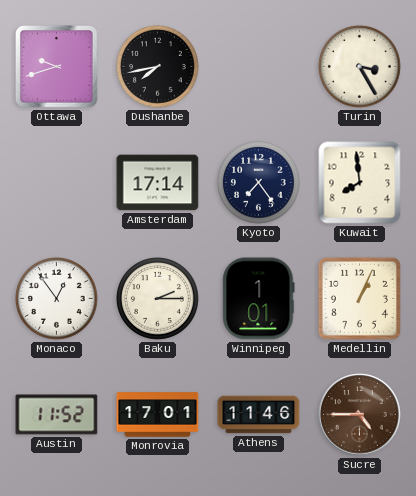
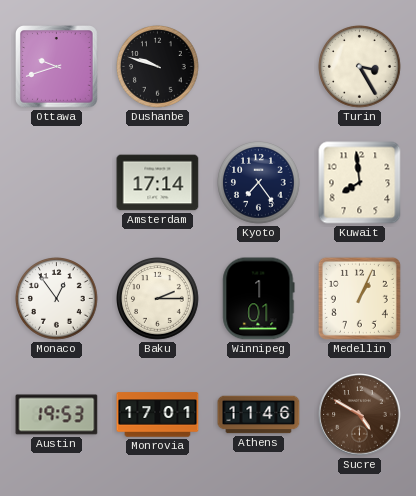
Dushanbe: 7:43 -> 9:48
Austin: 11:52 -> 19:53
Sucre: 4:45 -> 4:50
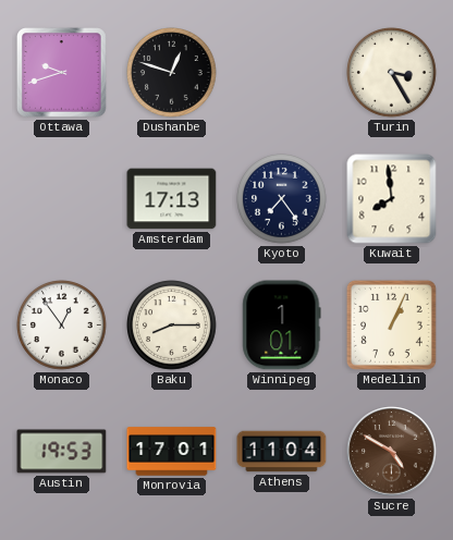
Dushanbe: 9:48 -> 12:48
Amsterdam: 17:14 -> 17:13
Baku: 2:15 -> 8:15
Athens: 11:46 -> 11:04
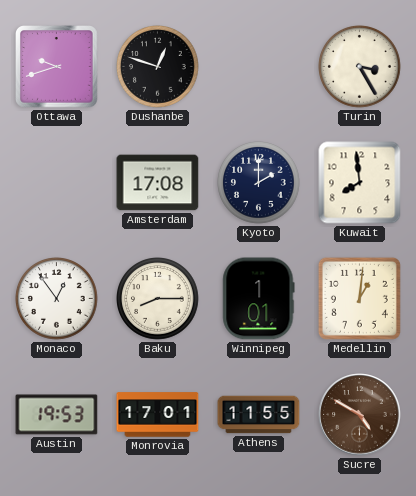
Amsterdam: 17:13 -> 17:08
Kyoto: 7:24 -> 2:00
Medellin: 1:04 -> 1:01
Athens: 11:04 -> 11:55
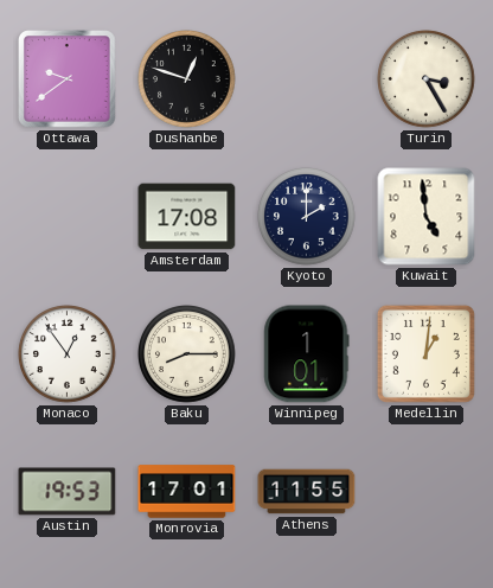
Ottawa: 9:42 -> 9:39
Kuwait: 7:59 -> 4:59
Sucre: 4:50 -> none
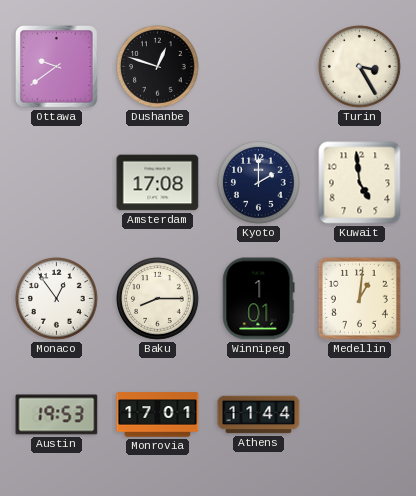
Athens: 11:55 -> 11:44
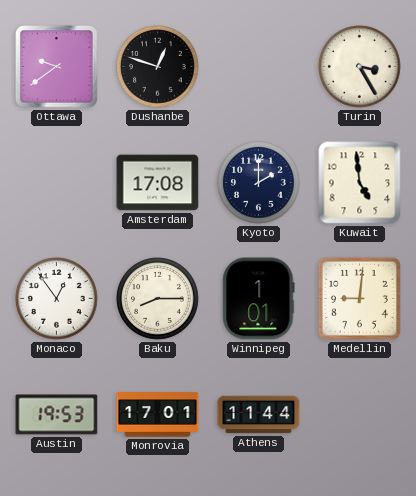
Medellin: 1:01 -> 9:01
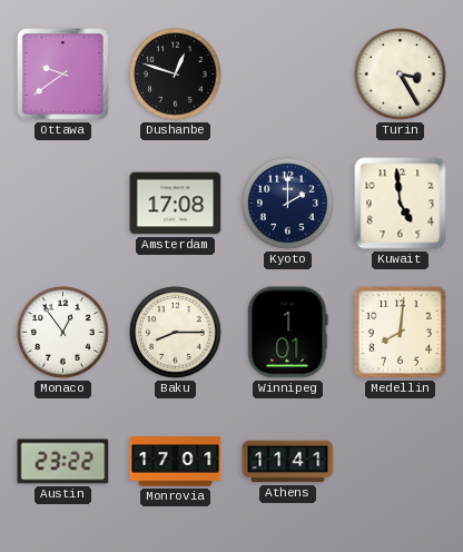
Medellin: 9:01 -> 8:01
Austin: 19:53 -> 23:22
Athens: 11:44 -> 11:41
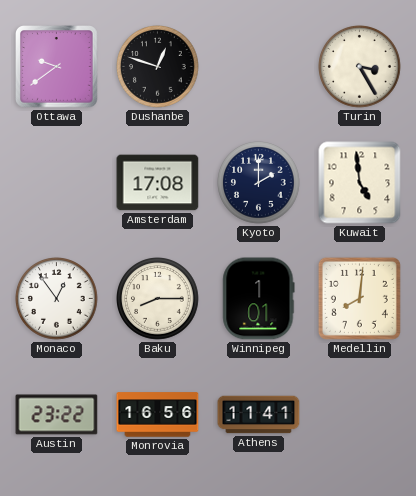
Monrovia: 17:01 -> 16:56
